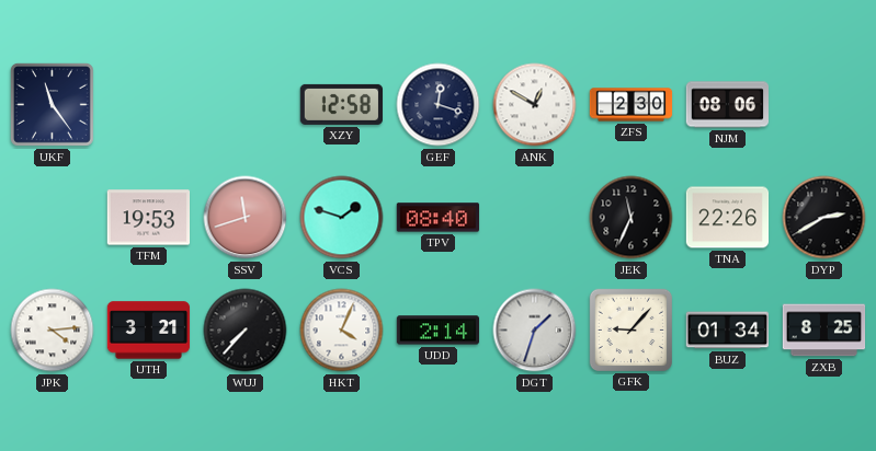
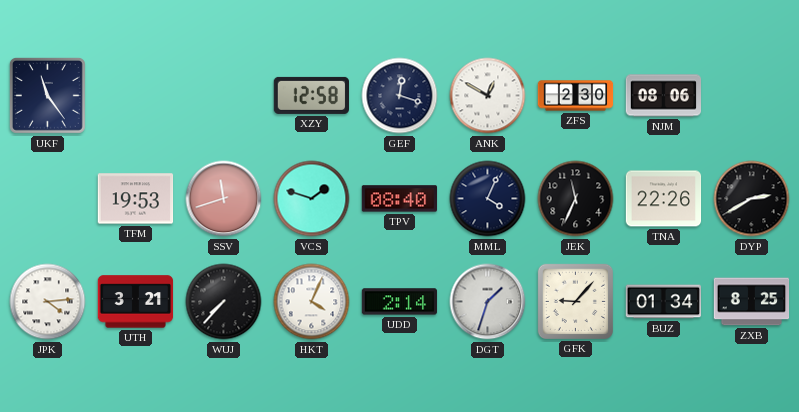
MML: none -> 4:04
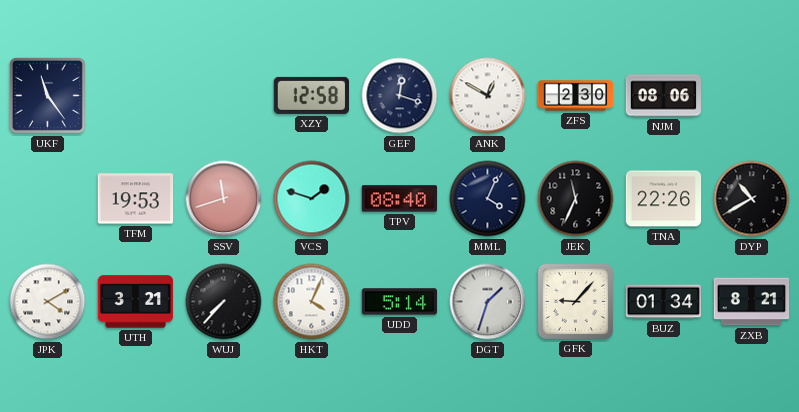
DYP: 2:40 -> 10:40
JPK: 4:14 -> 4:10
UDD: 2:14 -> 5:14
ZXB: 8:25 -> 8:21
